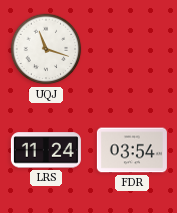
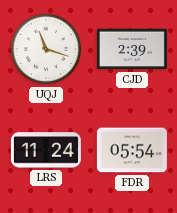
CJD: none -> 2:39
FDR: 03:54 -> 05:54
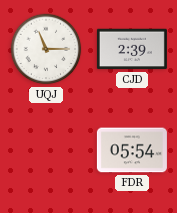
UQJ: 11:18 -> 11:15
LRS: 11:24 -> none
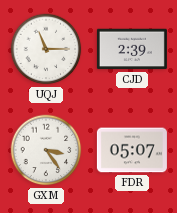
GXM: none -> 3:24
FDR: 05:54 -> 05:07
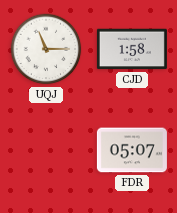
CJD: 2:39 -> 1:58
GXM: 3:24 -> none
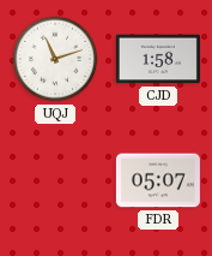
UQJ: 11:15 -> 11:12
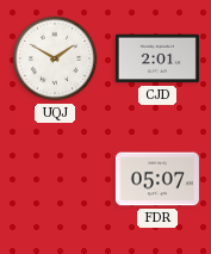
UQJ: 11:12 -> 1:50
CJD: 1:58 -> 2:01
